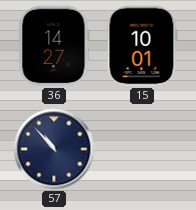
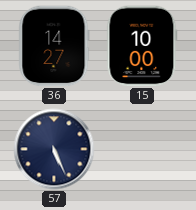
15: 10:01 -> 10:00
57: 10:53 -> 5:26
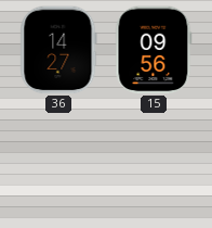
15: 10:00 -> 09:56
57: 5:26 -> none
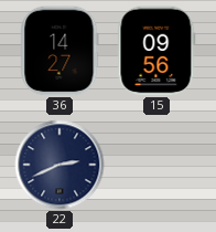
22: none -> 2:41
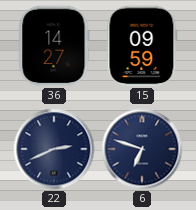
15: 09:56 -> 09:59
6: none -> 6:48
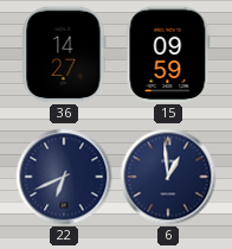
22: 2:41 -> 6:41
6: 6:48 -> 12:59
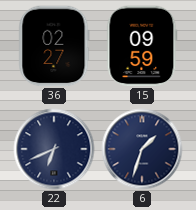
36: 14:27 -> 02:27
6: 12:59 -> 1:33
